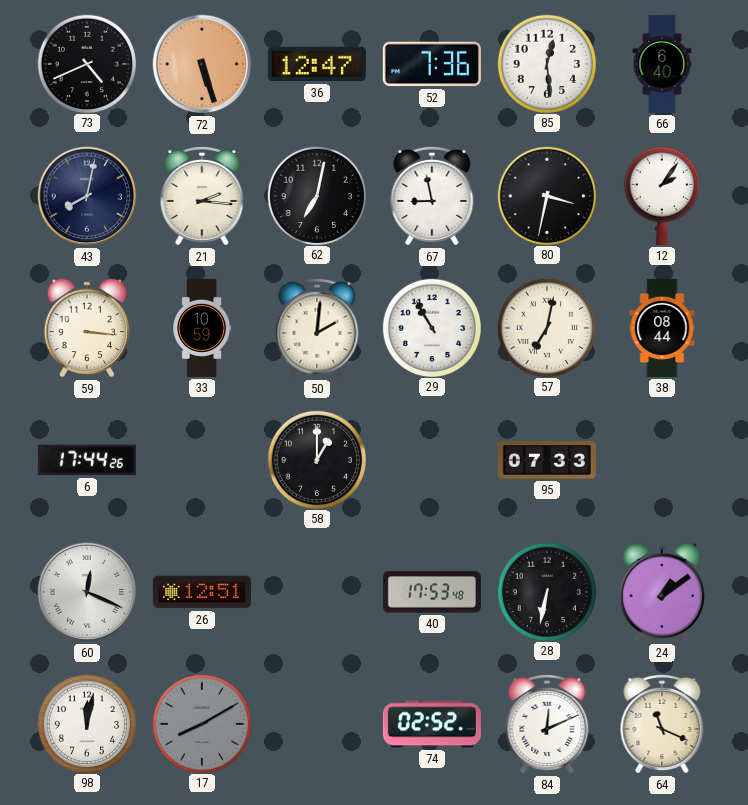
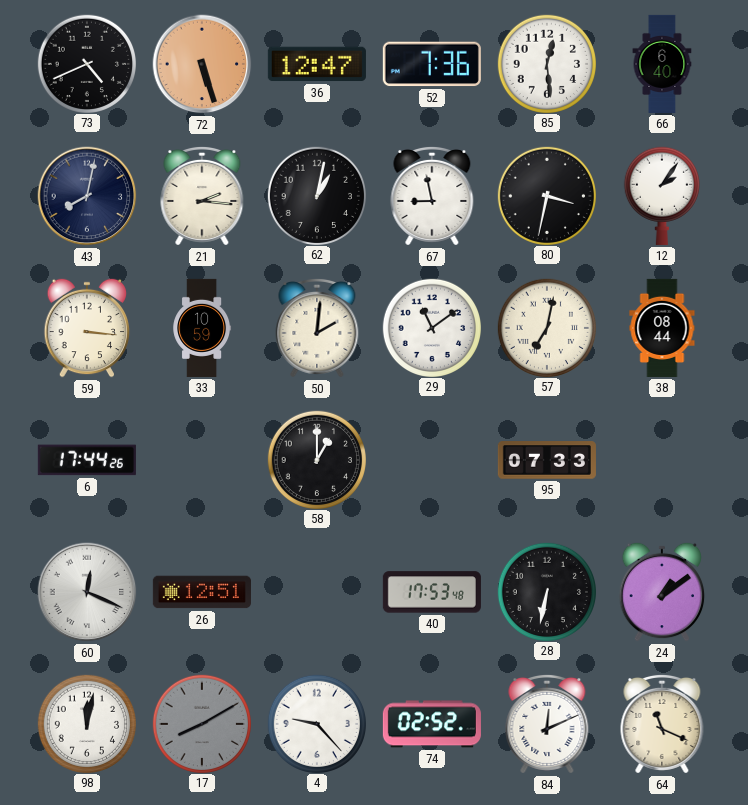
62: 7:02 -> 1:02
29: 10:55 -> 11:09
4: none -> 9:23
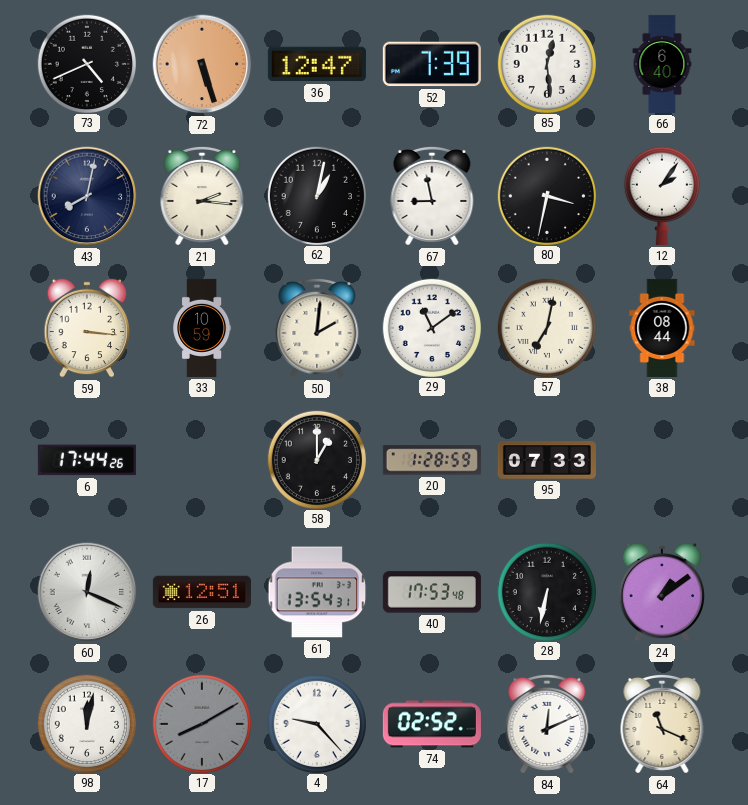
52: 7:36 -> 7:39
20: none -> 1:28
61: none -> 13:54
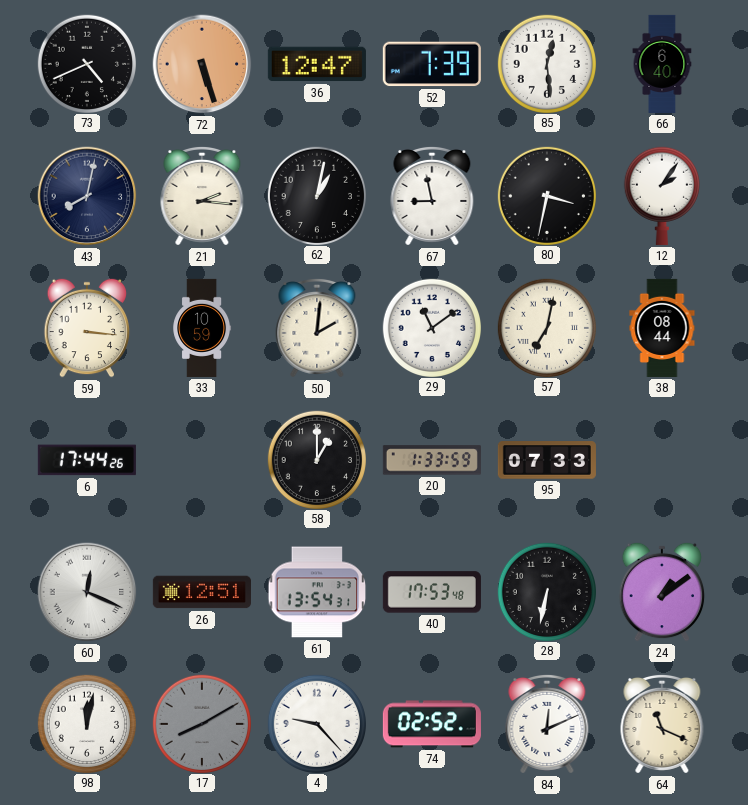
20: 1:28 -> 1:33
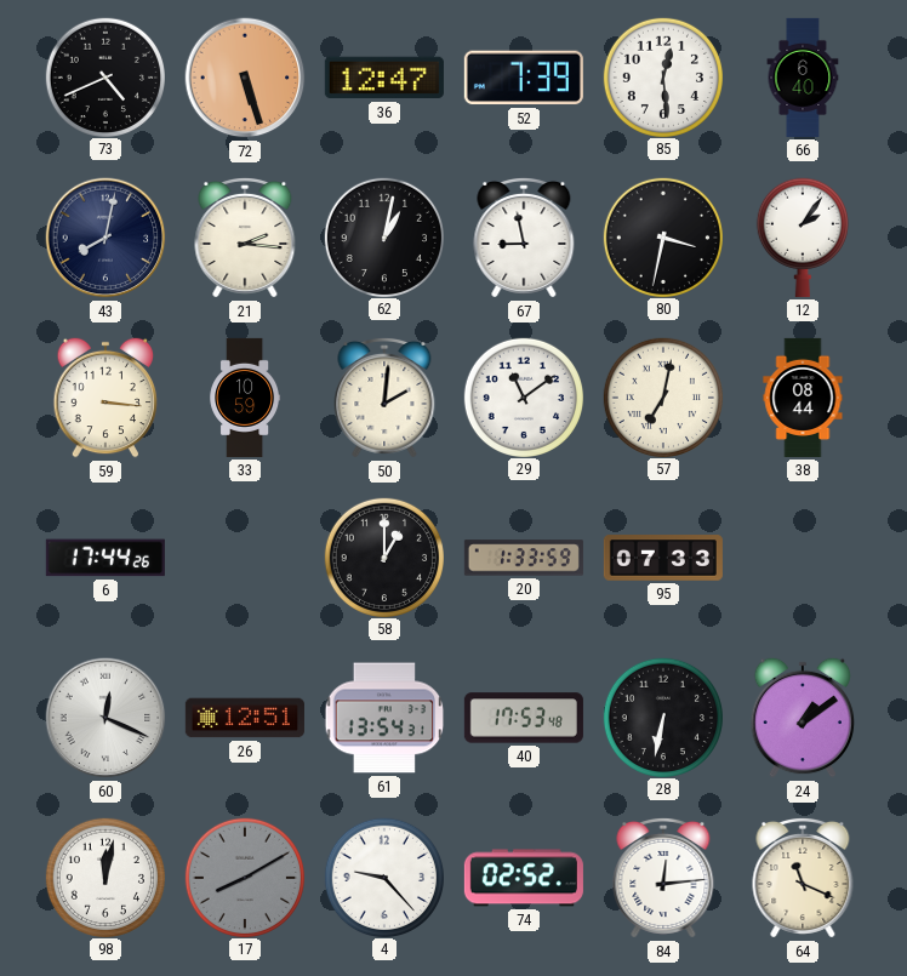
84: 12:11 -> 12:14
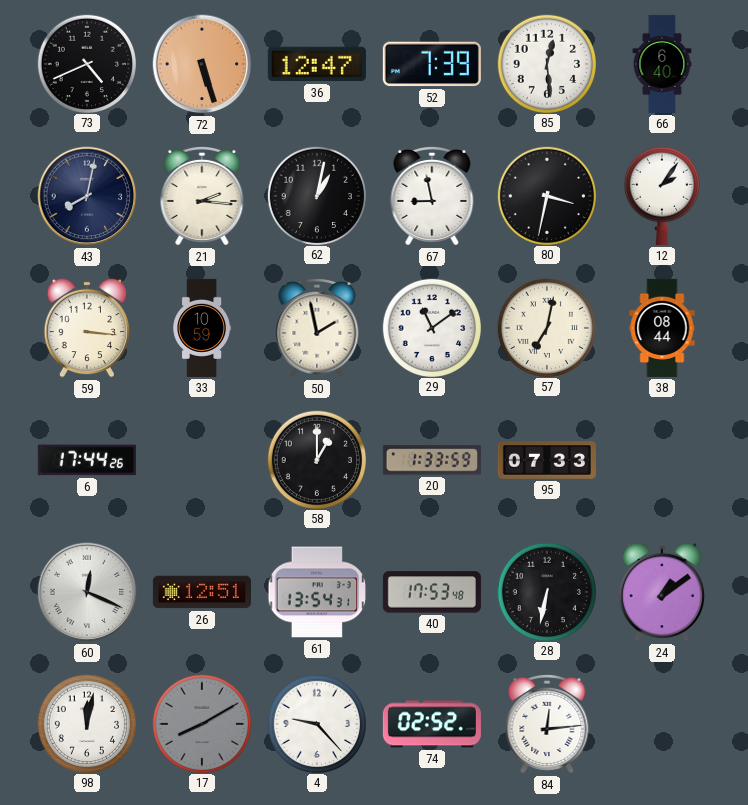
50: 2:01 -> 1:58
64: 11:19 -> none
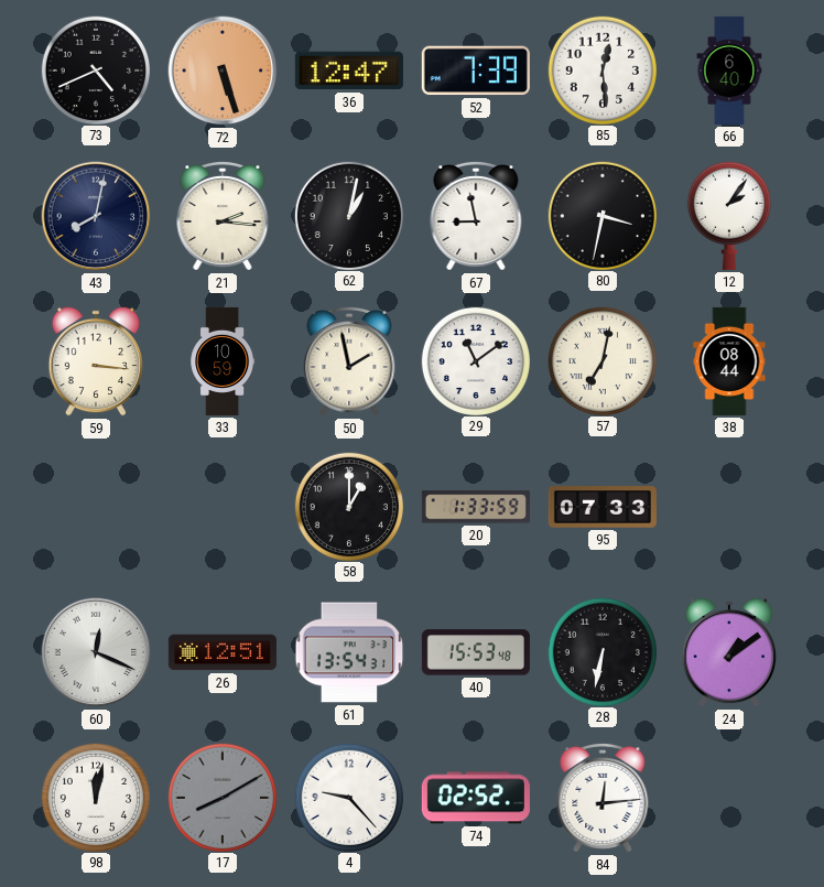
6: 17:44 -> none
40: 17:53 -> 15:53
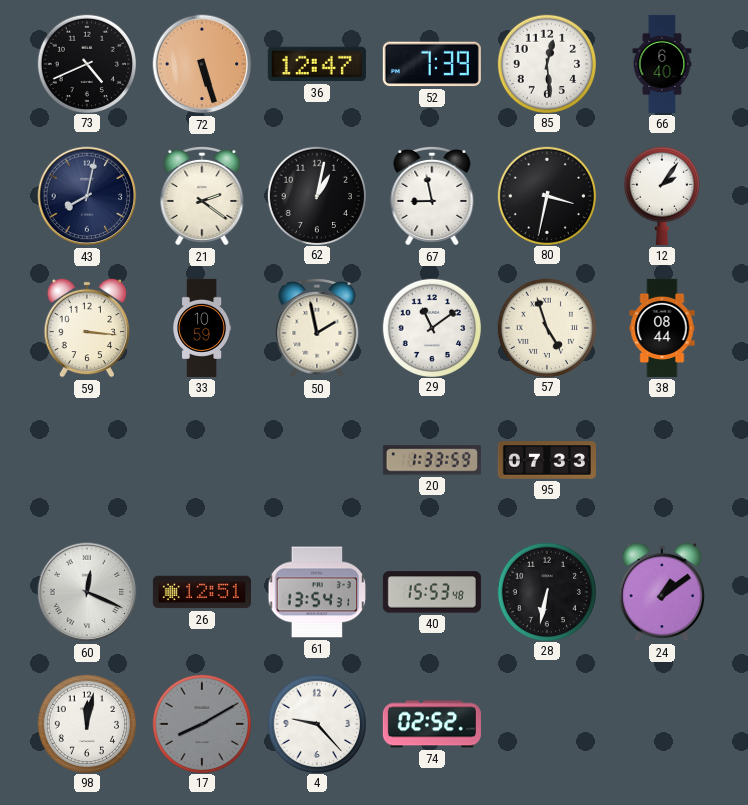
21: 2:16 -> 2:21
57: 7:02 -> 4:57
58: 1:00 -> none
84: 12:14 -> none
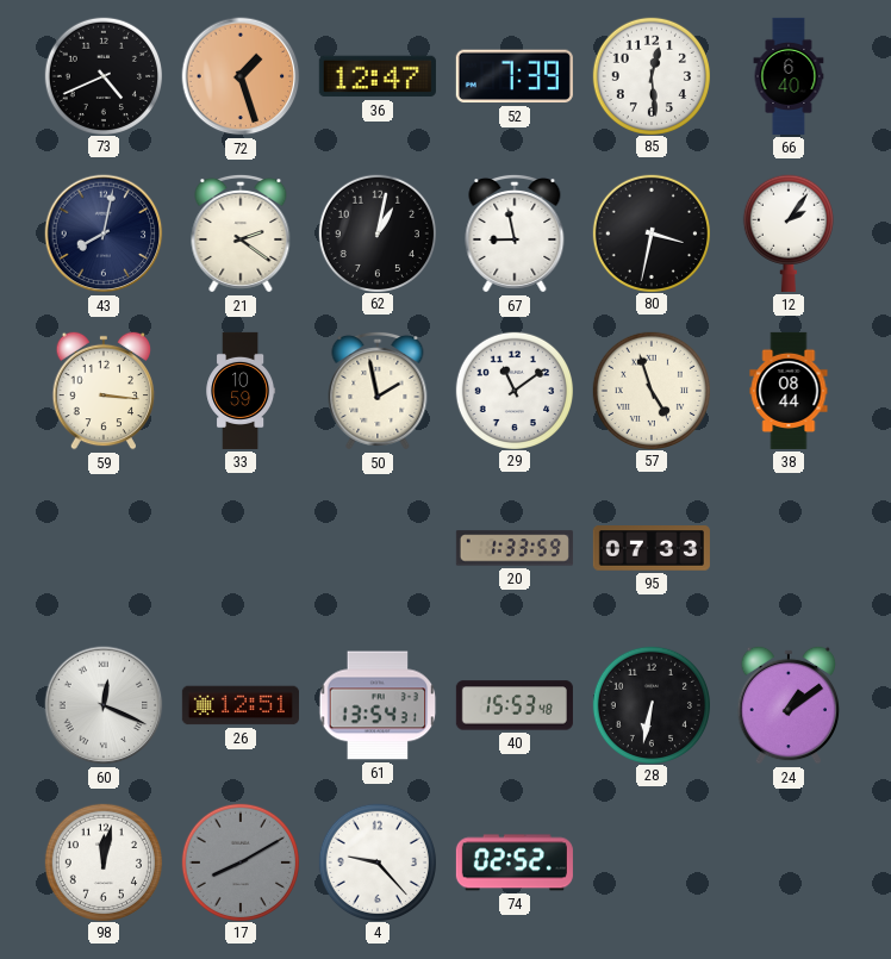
72: 5:27 -> 1:27
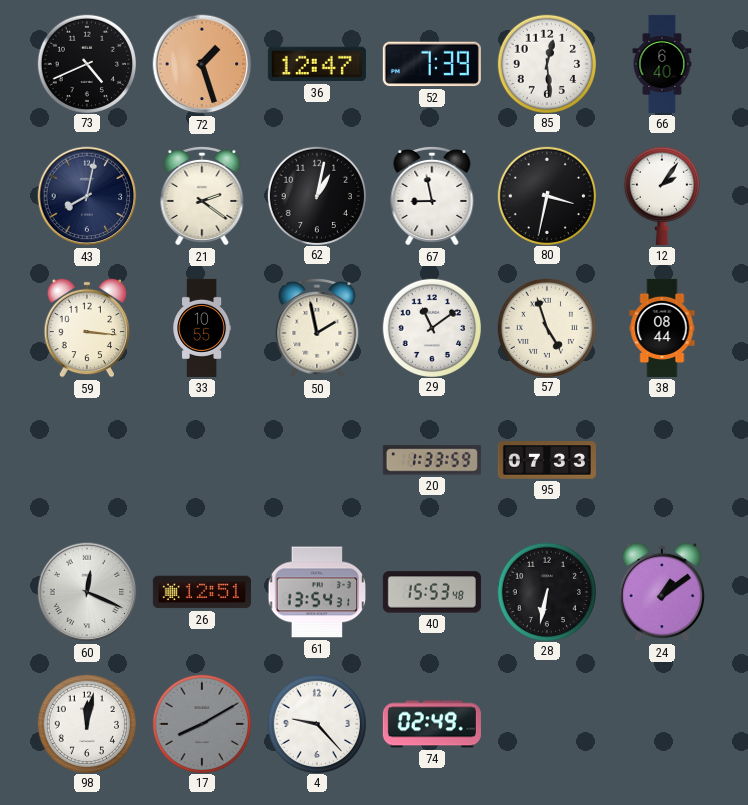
33: 10:59 -> 10:55
74: 02:52 -> 02:49
